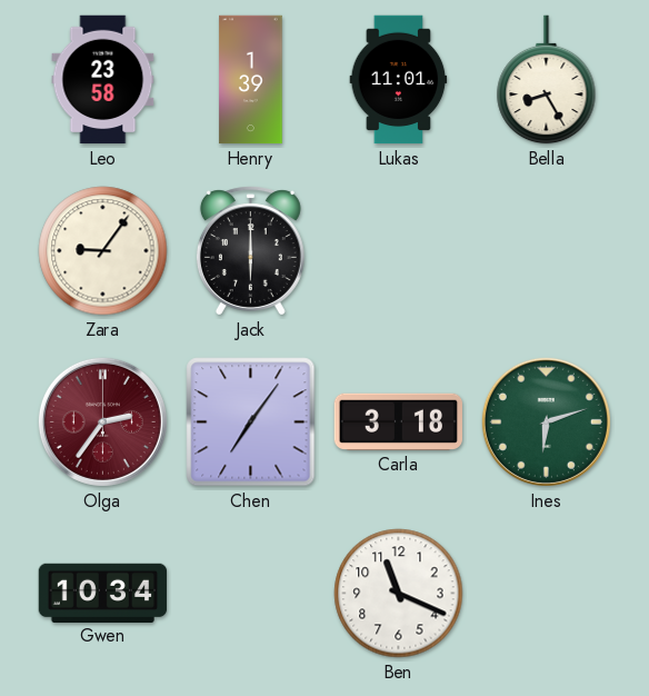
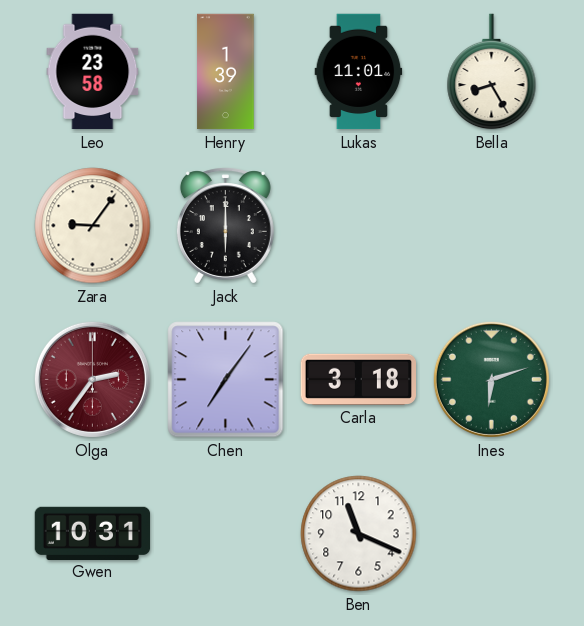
Gwen: 10:34 -> 10:31
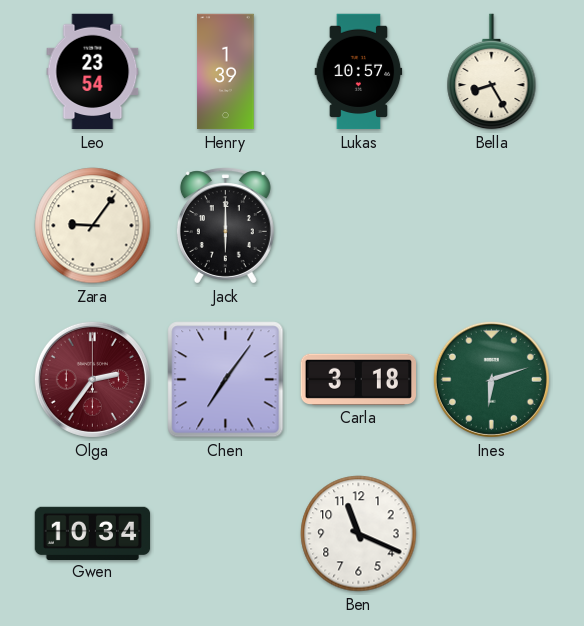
Leo: 23:58 -> 23:54
Lukas: 11:01 -> 10:57
Gwen: 10:31 -> 10:34
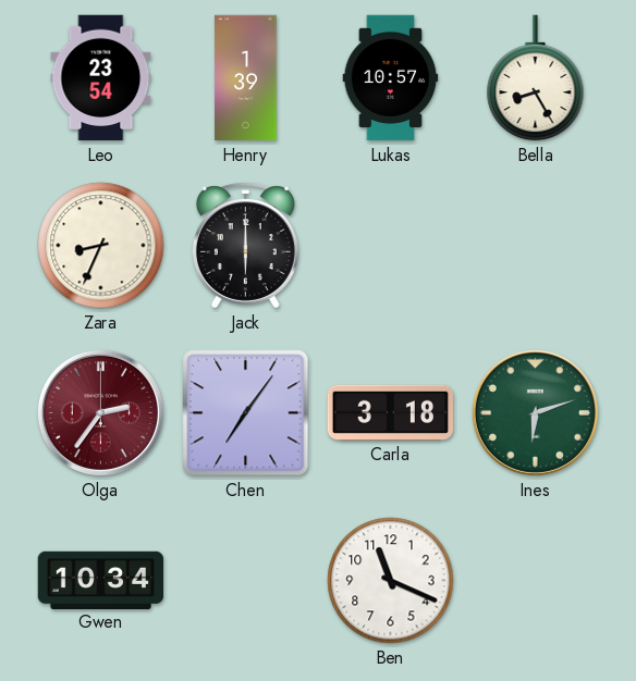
Zara: 9:06 -> 8:34
